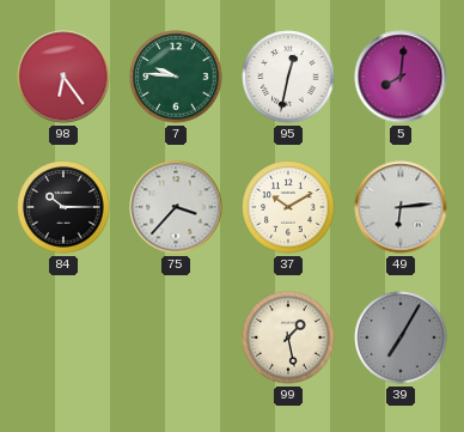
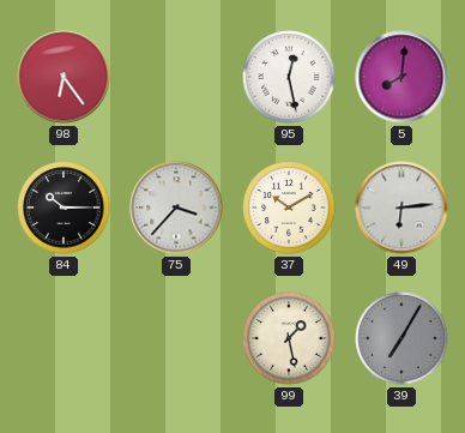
7: 9:46 -> none
95: 12:32 -> 12:28
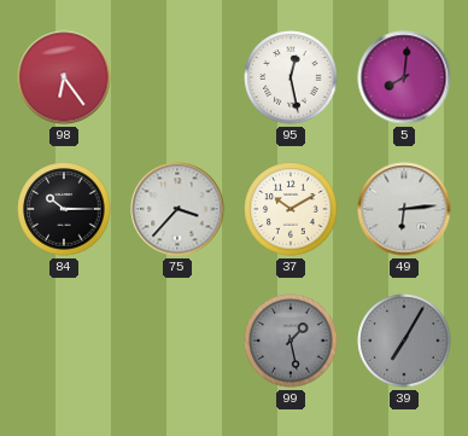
99 dial: cream -> grey
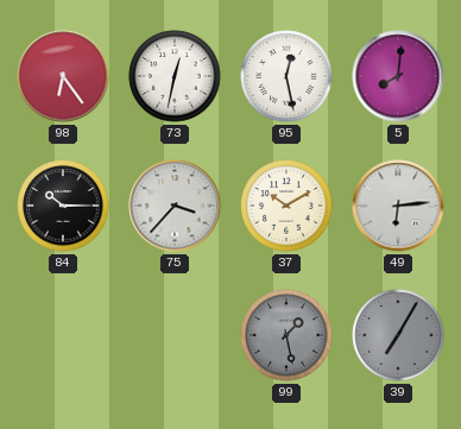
73: none -> 12:32
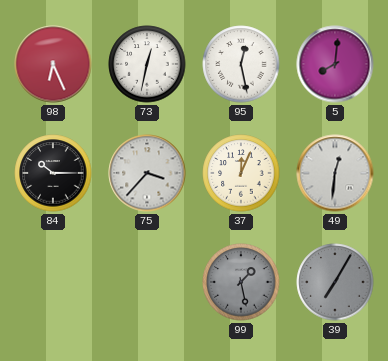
98: 6:24 -> 6:26
37: 10:10 -> 12:04
49: 6:14 -> 12:31
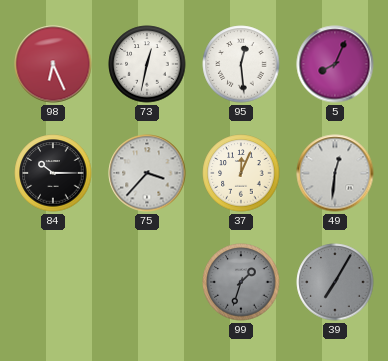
95: 12:28 -> 12:29
5: 8:01 -> 8:04
99: 1:28 -> 1:33
